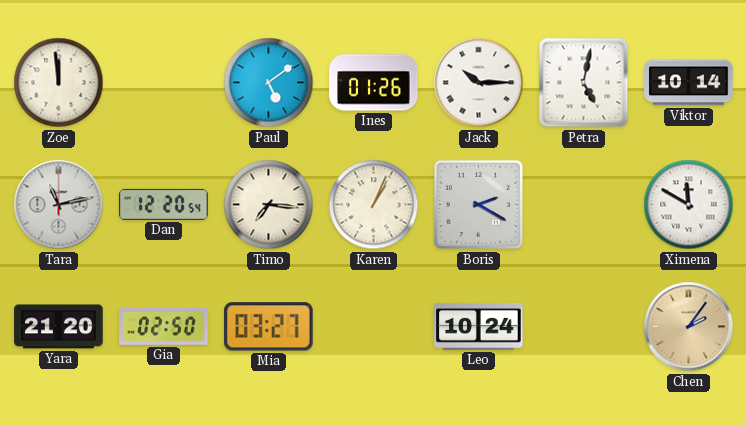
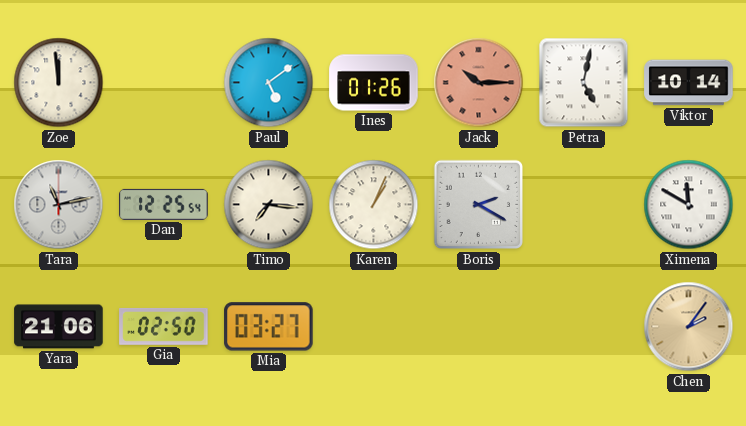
Jack dial: white -> salmon
Dan: 12:20 -> 12:25
Yara: 21:20 -> 21:06
Leo: 10:24 -> none
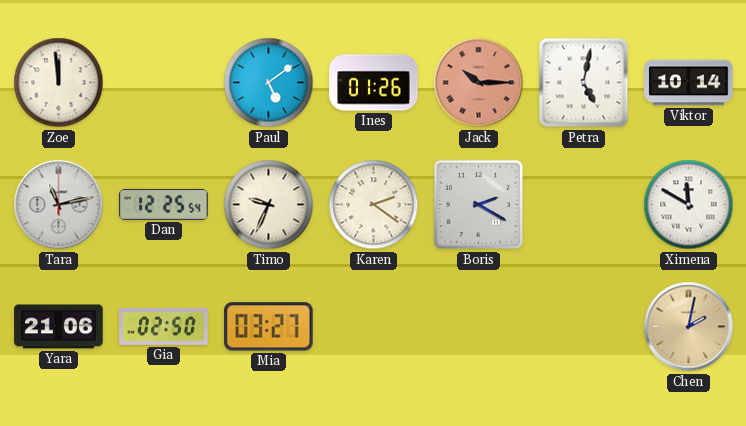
Timo: 7:16 -> 9:34
Karen: 1:04 -> 2:21
Chen: 2:06 -> 2:02
